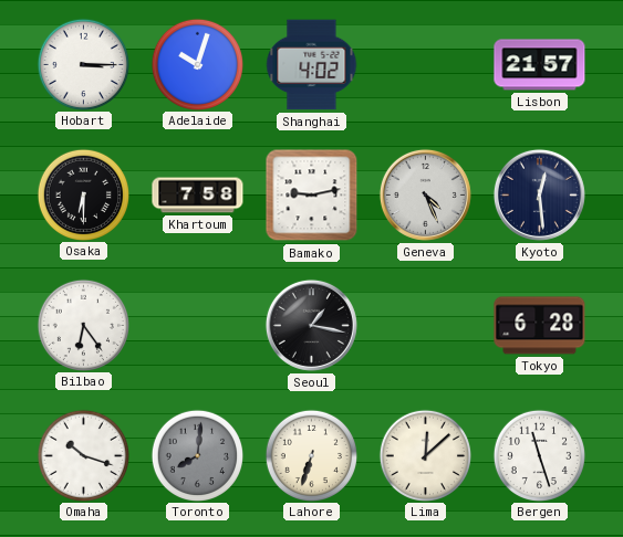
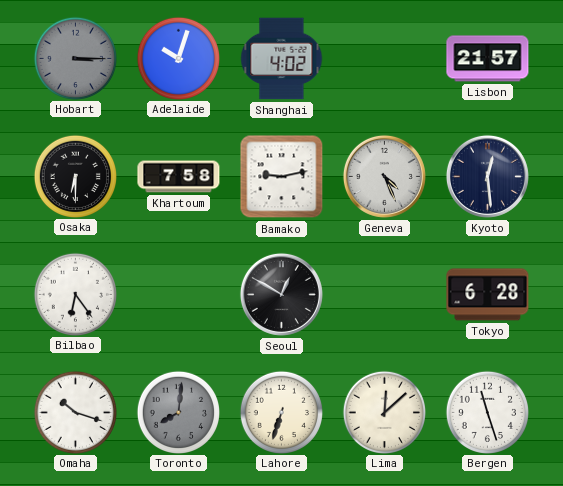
Hobart dial: white -> grey
Seoul: 1:17 -> 12:50
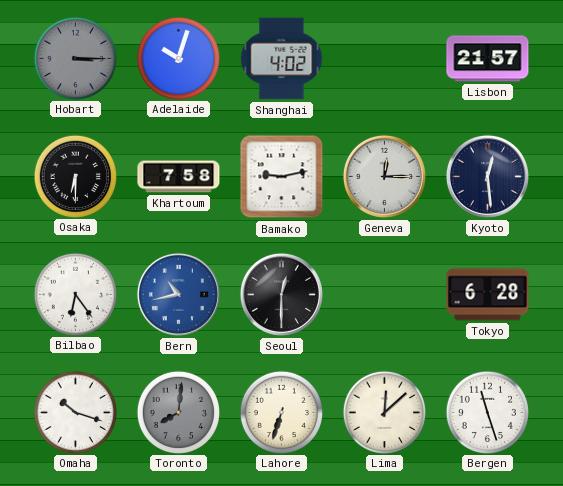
Geneva: 4:26 -> 12:15
Bern: none -> 10:43
Seoul: 12:50 -> 12:30
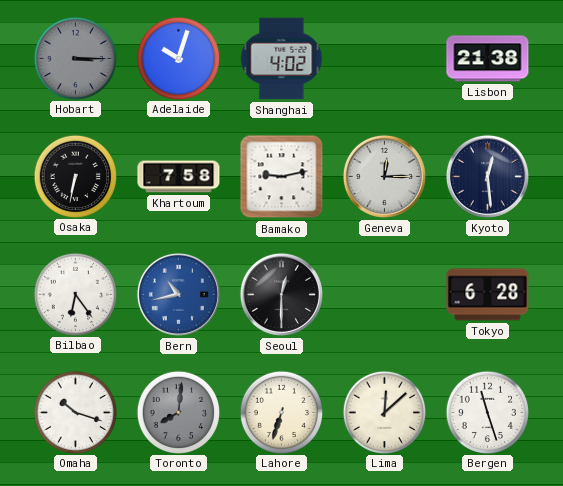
Lisbon: 21:57 -> 21:38
Osaka: 6:30 -> 6:32
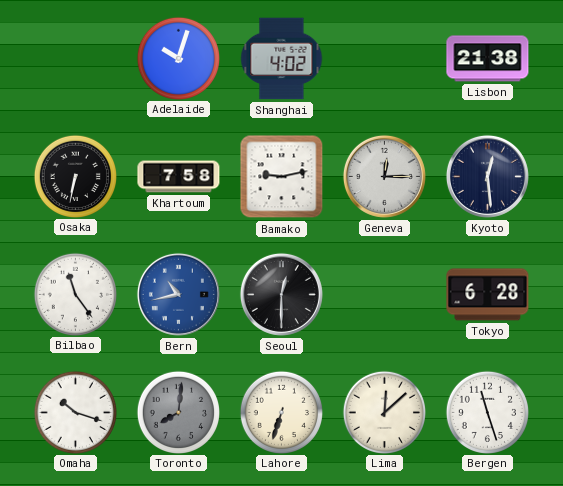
Hobart: 3:15 -> none
Bilbao: 6:24 -> 11:24
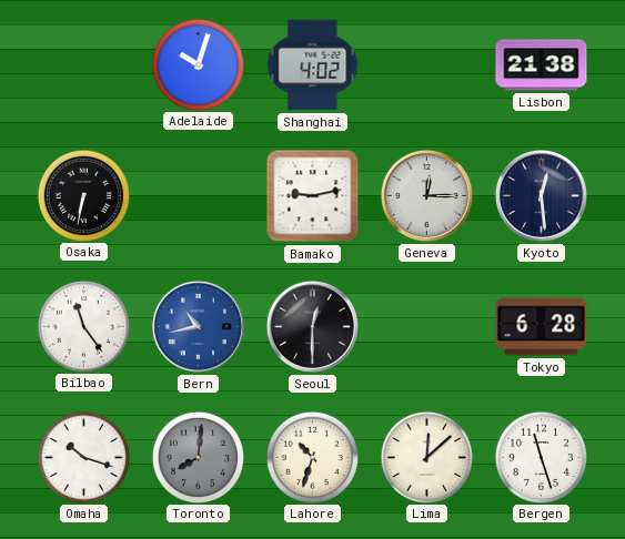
Khartoum: 7:58 -> none
Lahore: 6:33 -> 10:33
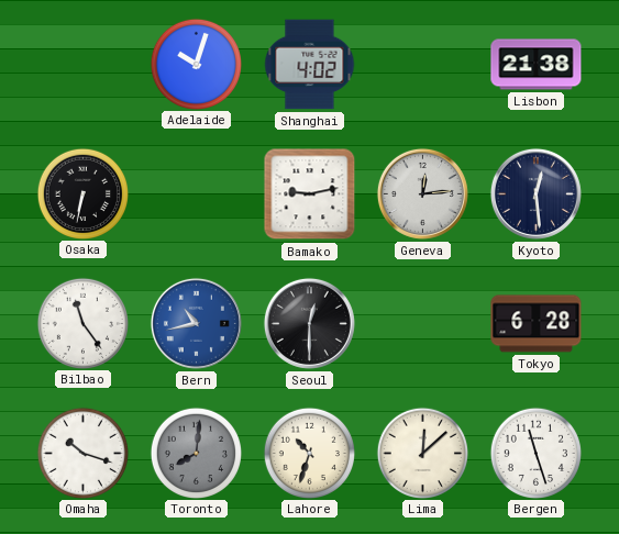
Geneva: 12:15 -> 12:14
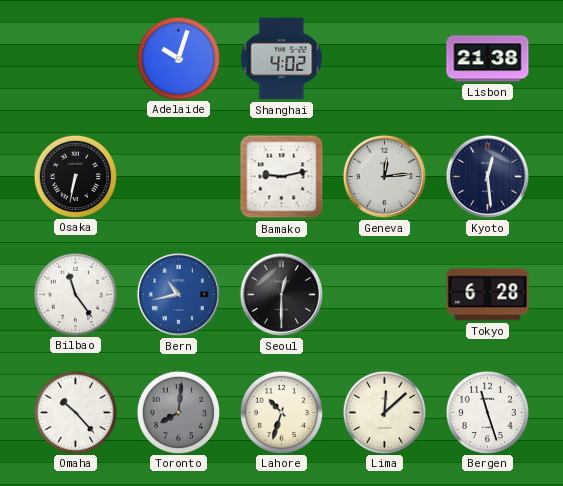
Omaha: 10:18 -> 10:23
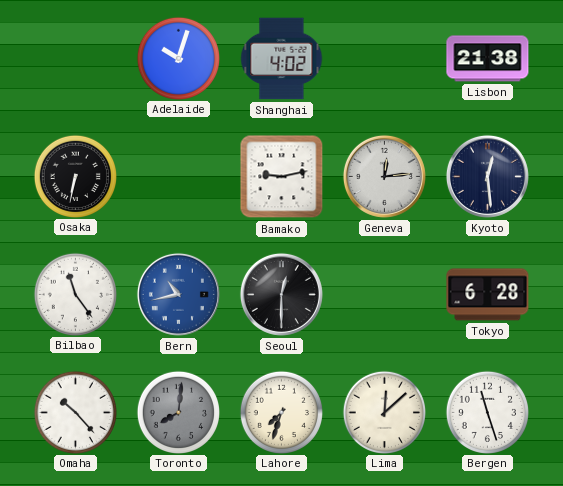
Lahore: 10:33 -> 7:33
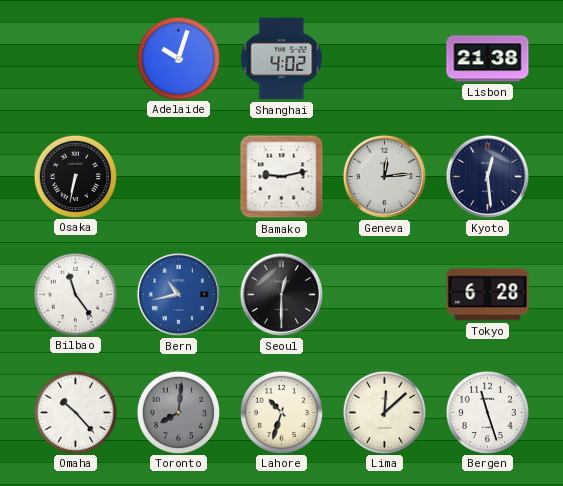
Lahore: 7:33 -> 10:33
